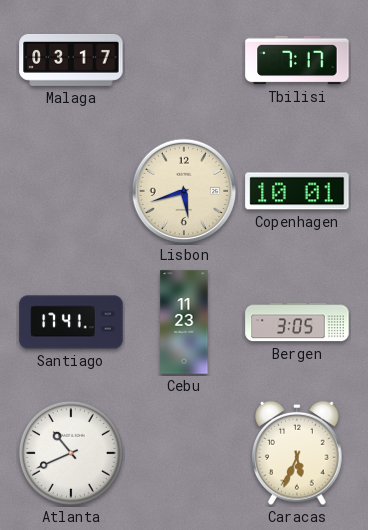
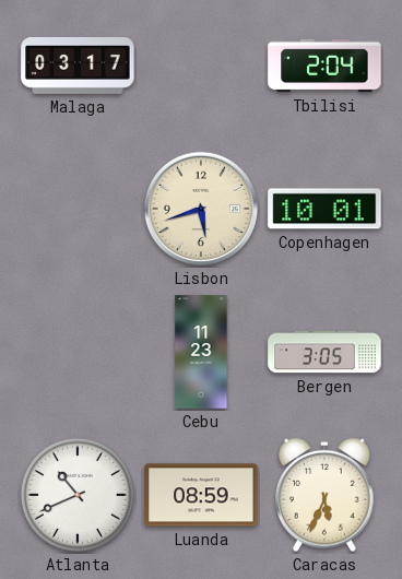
Tbilisi: 7:17 -> 2:04
Santiago: 17:41 -> none
Luanda: none -> 08:59
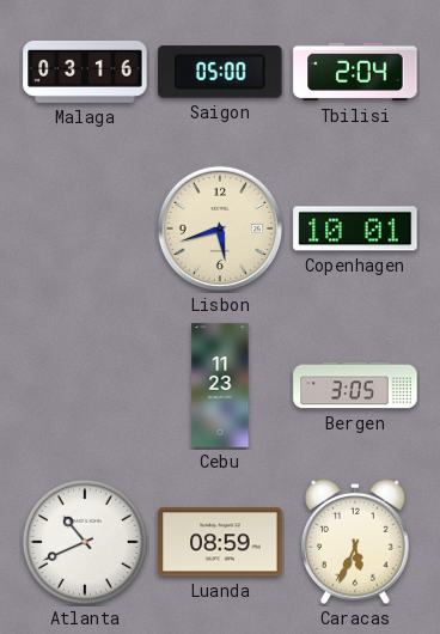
Malaga: 03:17 -> 03:16
Saigon: none -> 05:00
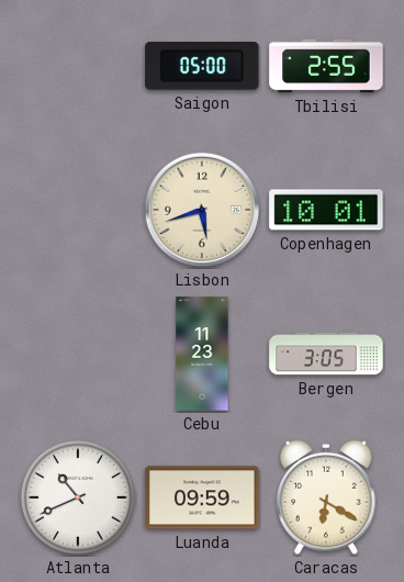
Malaga: 03:16 -> none
Tbilisi: 2:04 -> 2:55
Luanda: 08:59 -> 09:59
Caracas: 5:34 -> 6:20
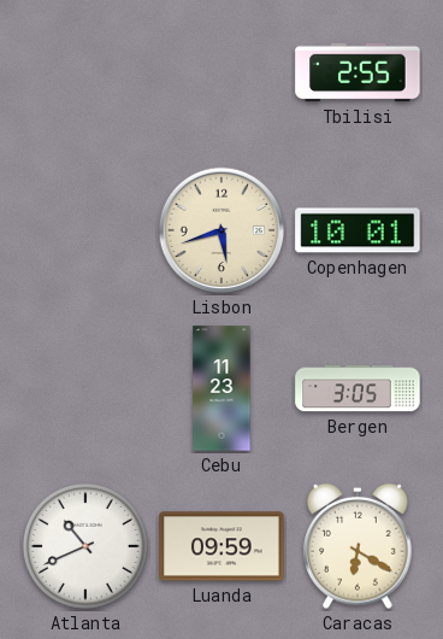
Saigon: 05:00 -> none
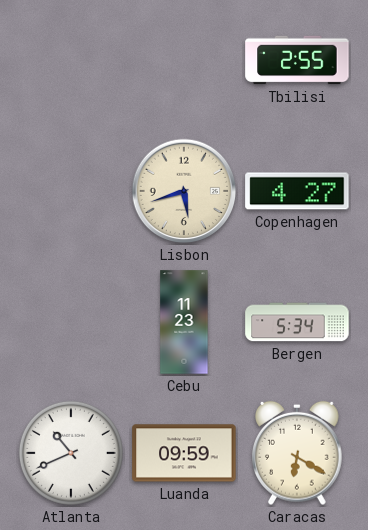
Copenhagen: 10:01 -> 4:27
Bergen: 3:05 -> 5:34
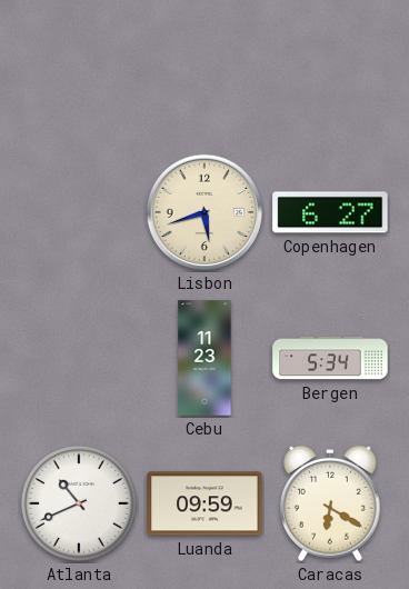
Tbilisi: 2:55 -> none
Copenhagen: 4:27 -> 6:27
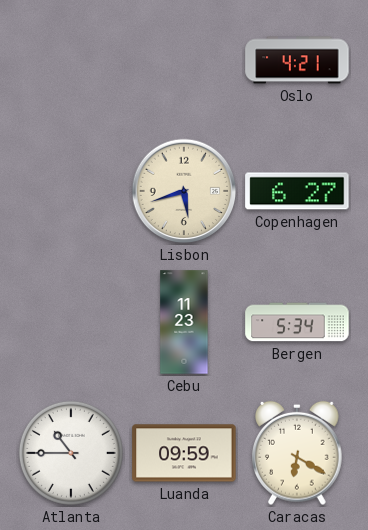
Oslo: none -> 4:21
Atlanta: 10:41 -> 10:45
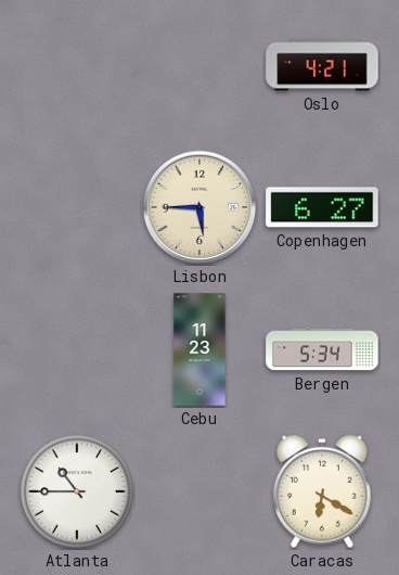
Lisbon: 5:42 -> 5:45
Luanda: 09:59 -> none
